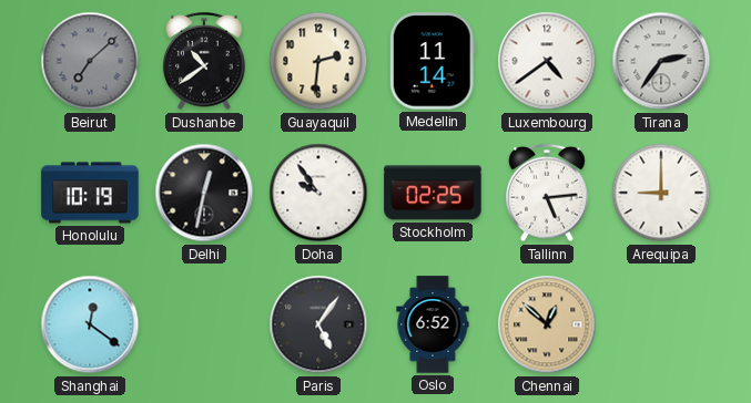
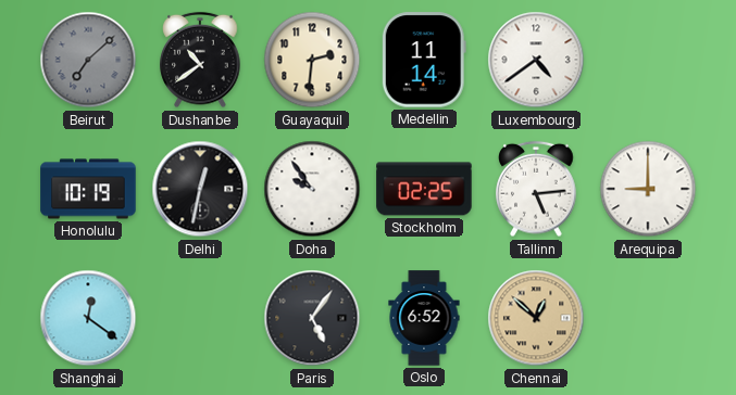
Tirana: 2:36 -> none
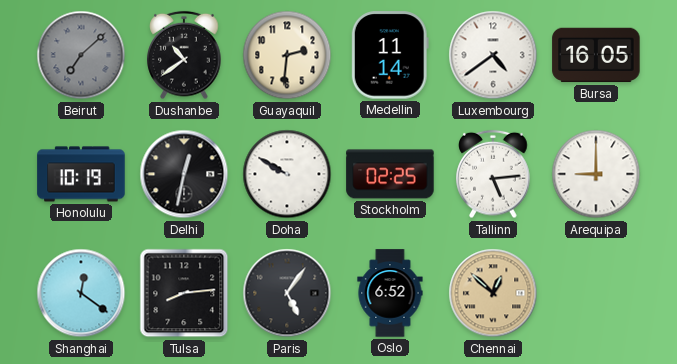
Bursa: none -> 16:05
Doha: 9:54 -> 9:50
Tulsa: none -> 8:14
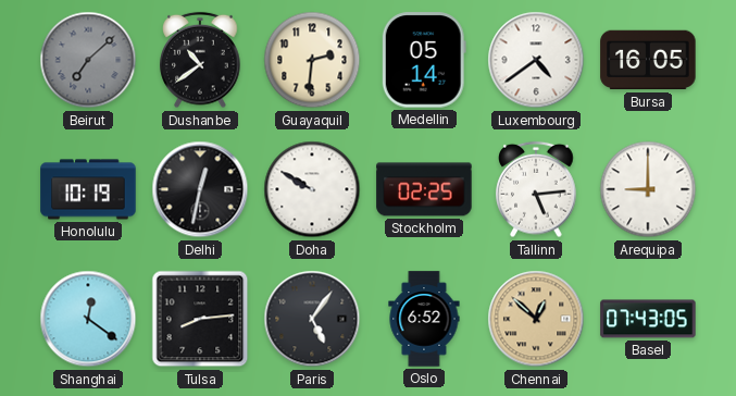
Medellin: 11:14 -> 05:14
Basel: none -> 07:43
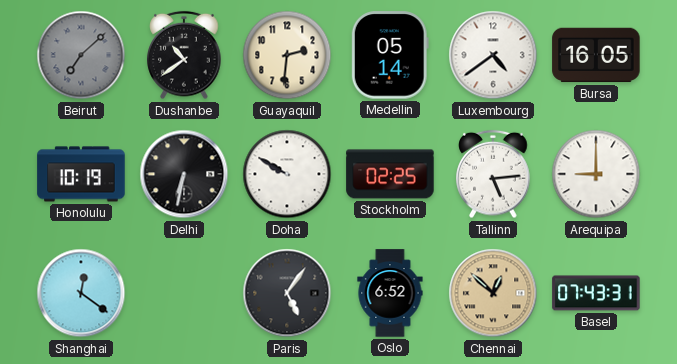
Delhi: 12:32 -> 6:32
Tulsa: 8:14 -> none
Basel: 07:43:05 -> 07:43:31
